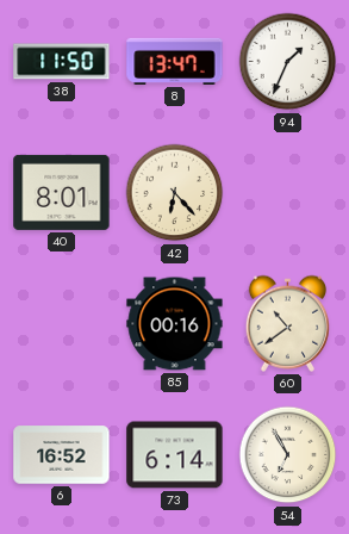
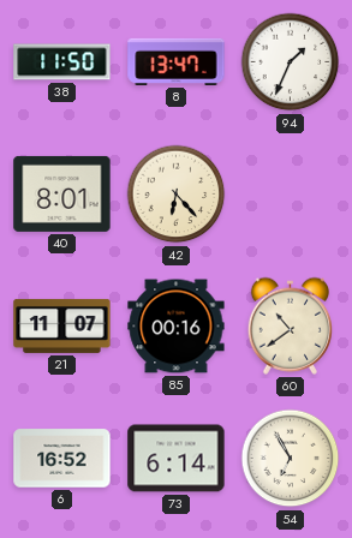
21: none -> 11:07
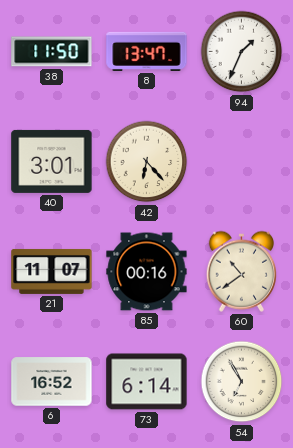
40: 8:01 -> 3:01
